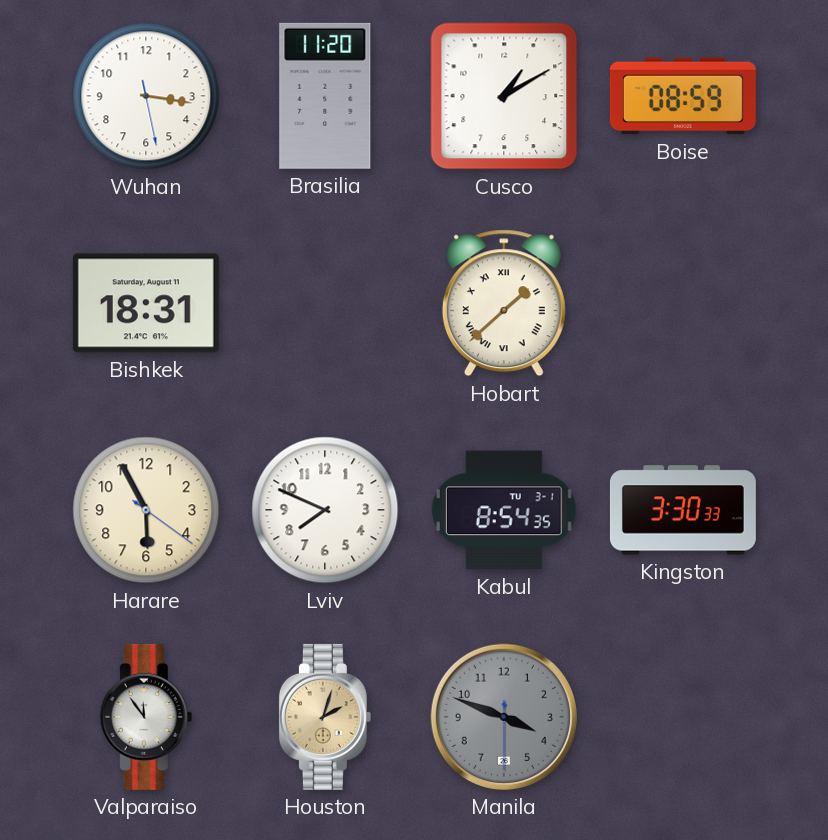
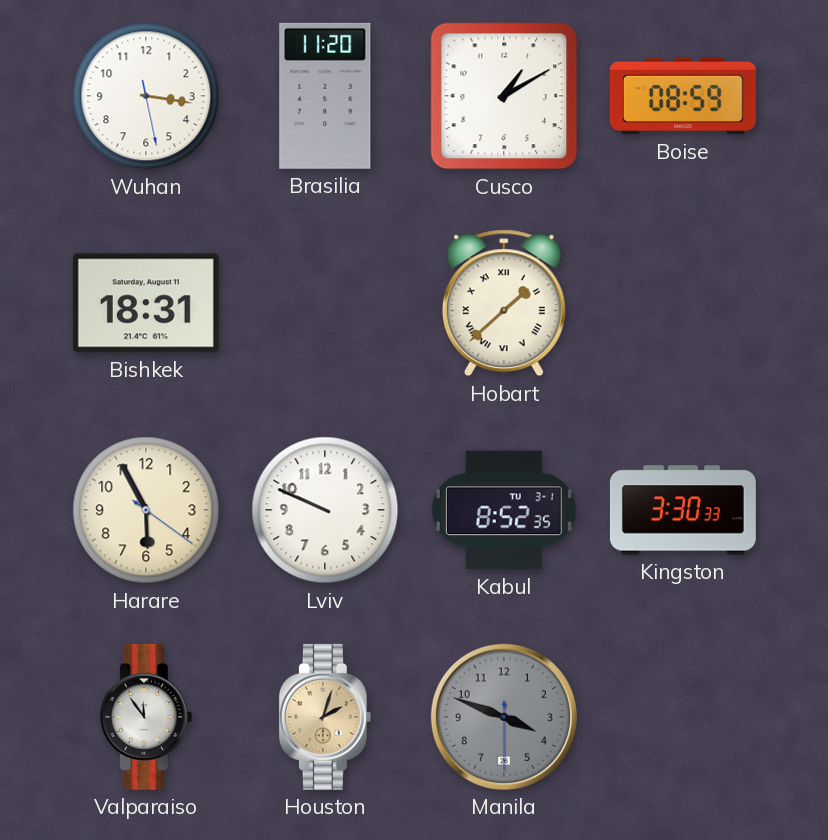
Lviv: 7:49 -> 9:49
Kabul: 8:54 -> 8:52
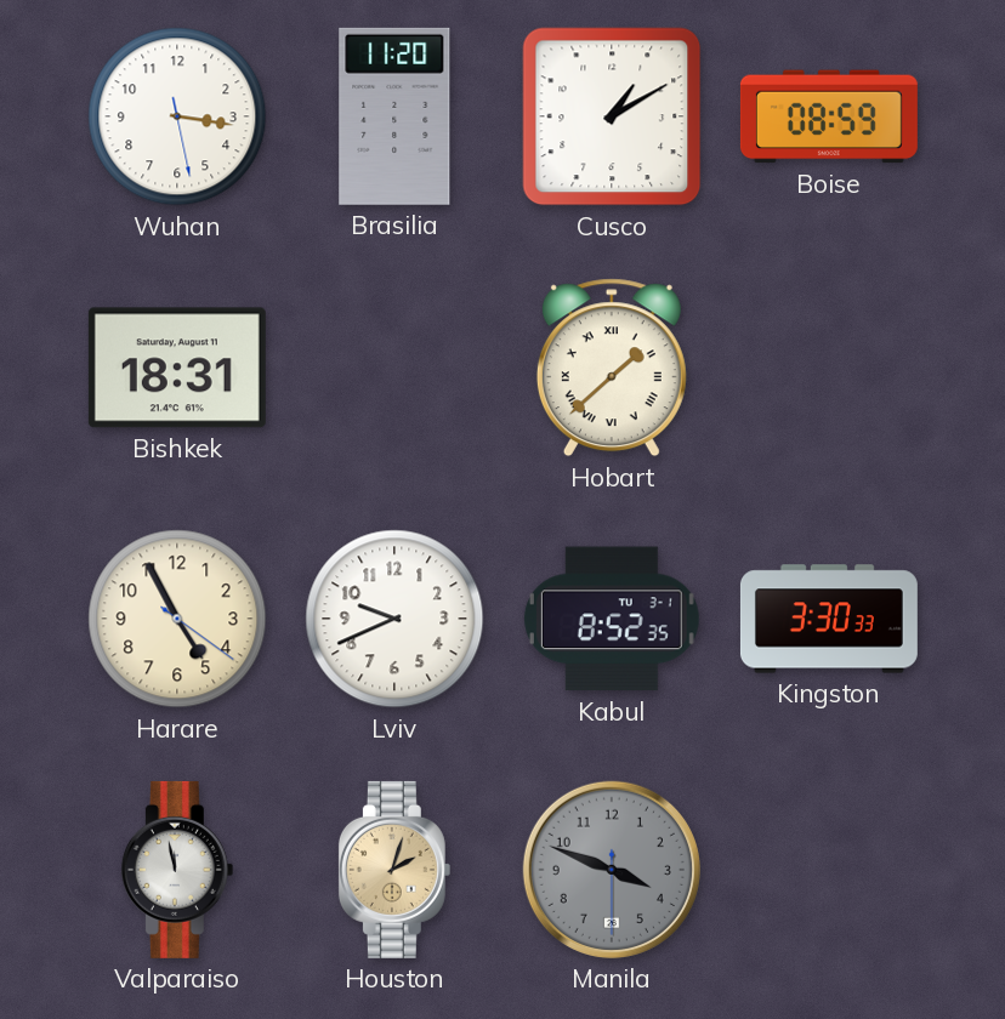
Harare: 5:55 -> 4:55
Lviv: 9:49 -> 9:41
Valparaiso: 11:54 -> 11:58
